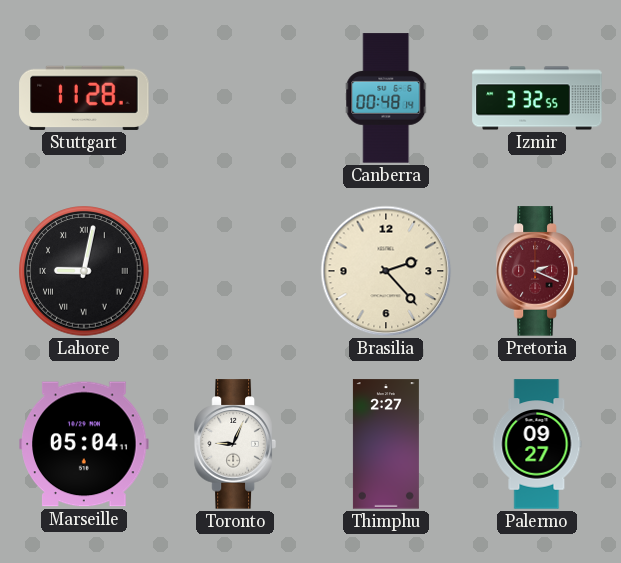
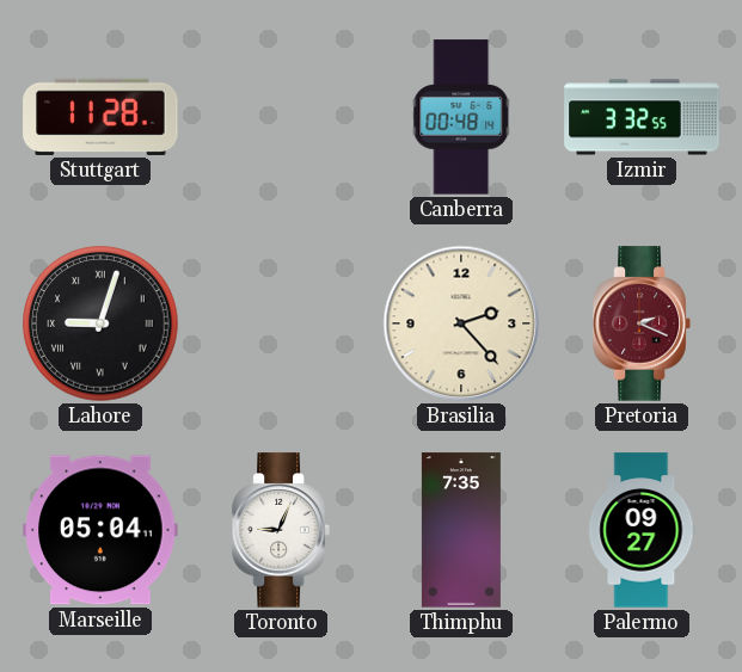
Lahore: 9:02 -> 9:03
Thimphu: 2:27 -> 7:35
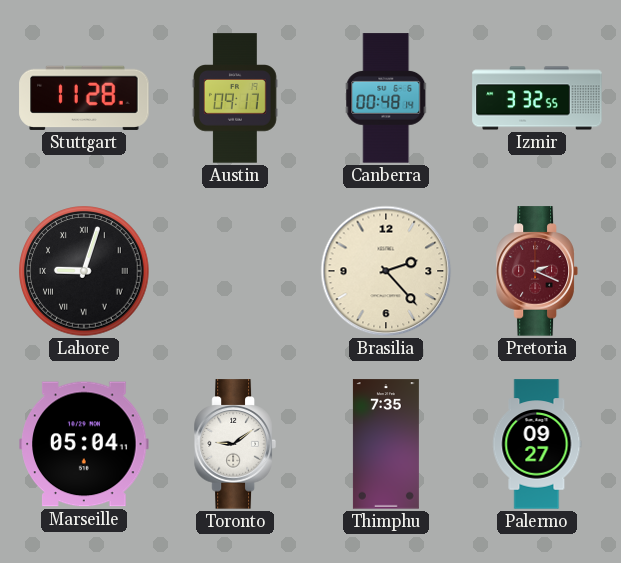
Austin: none -> 09:17
Toronto: 9:04 -> 9:09
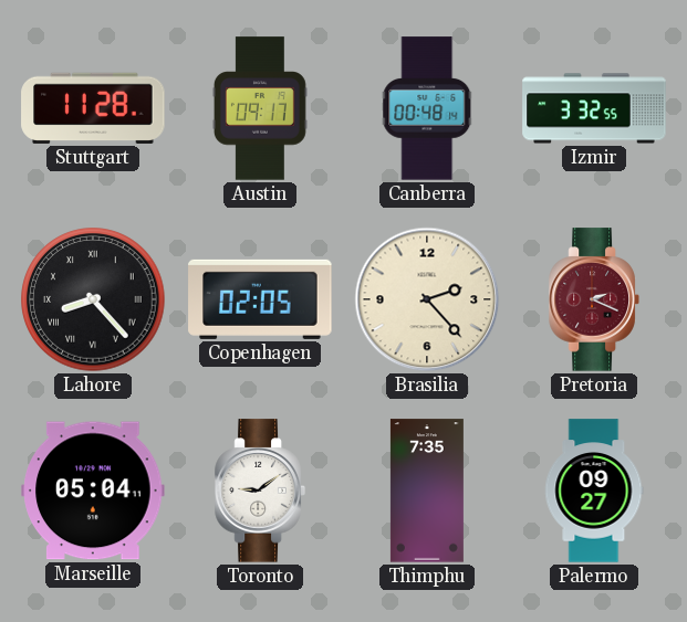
Lahore: 9:03 -> 8:23
Copenhagen: none -> 02:05
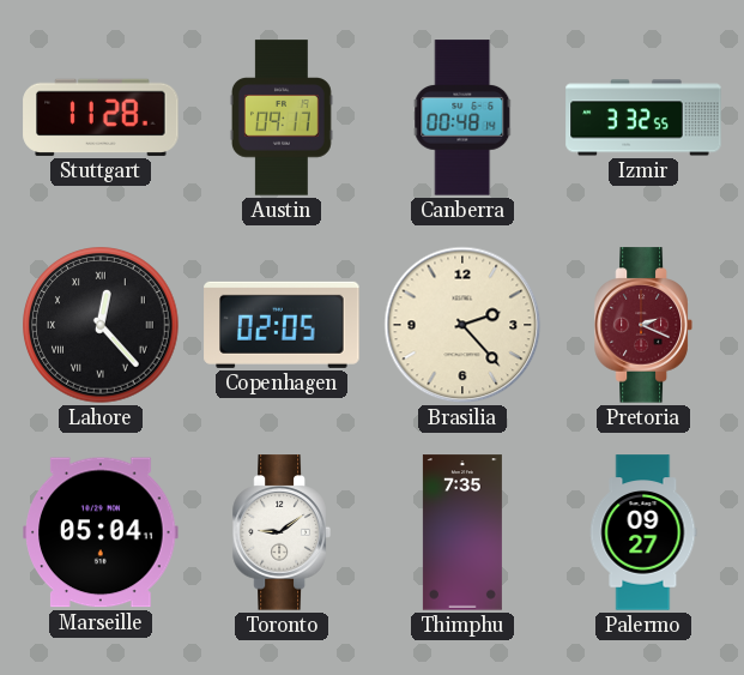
Lahore: 8:23 -> 12:23
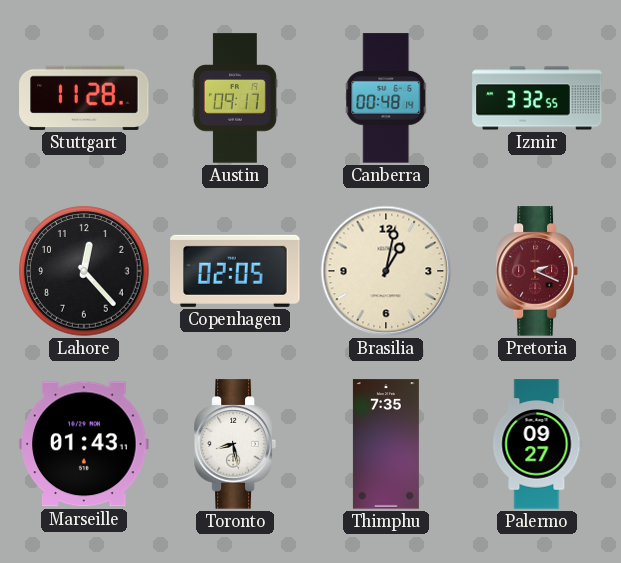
Lahore numerals: Roman -> Arabic
Brasilia: 2:23 -> 1:02
Marseille: 05:04 -> 01:43
Toronto: 9:09 -> 8:28
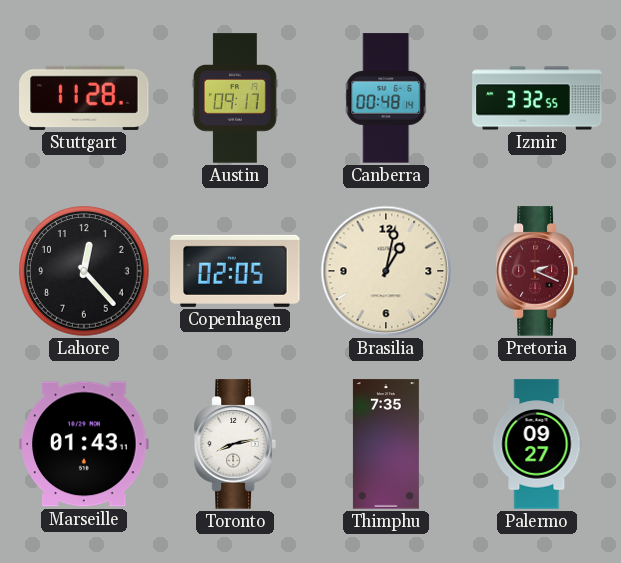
Toronto: 8:28 -> 8:13
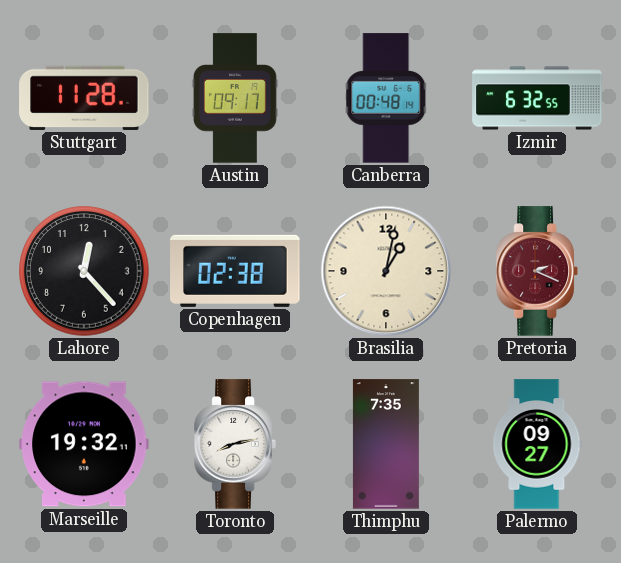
Izmir: 3:32 -> 6:32
Copenhagen: 02:05 -> 02:38
Marseille: 01:43 -> 19:32
